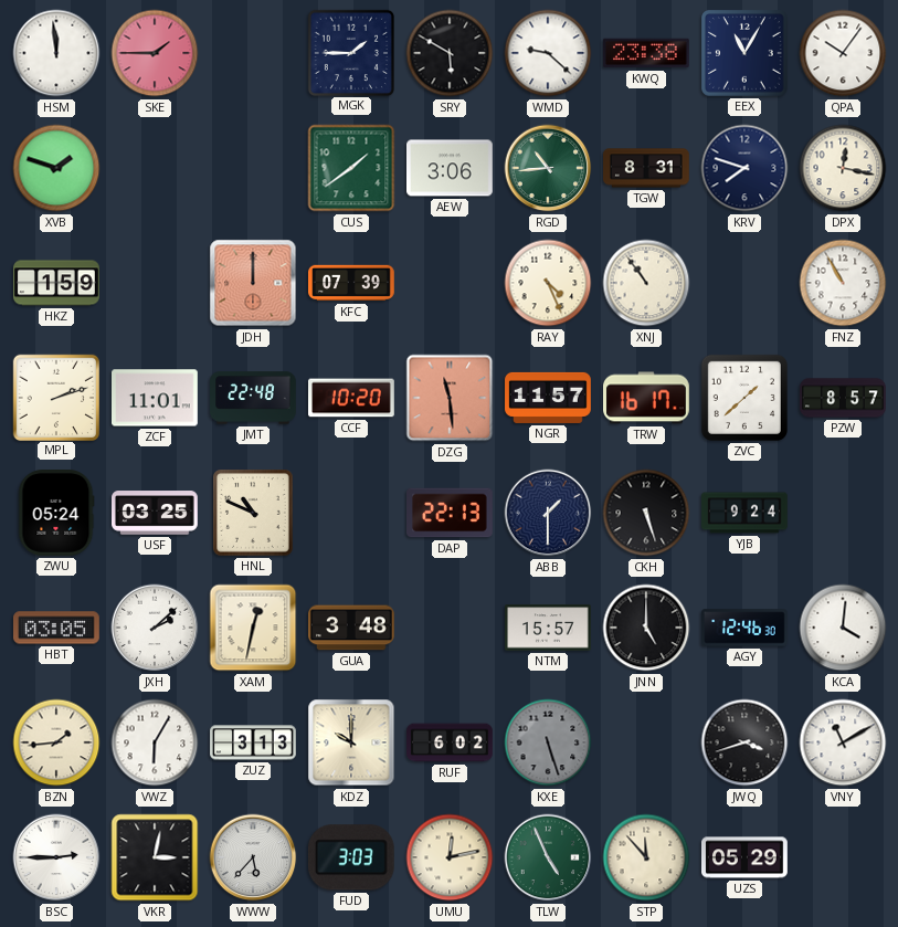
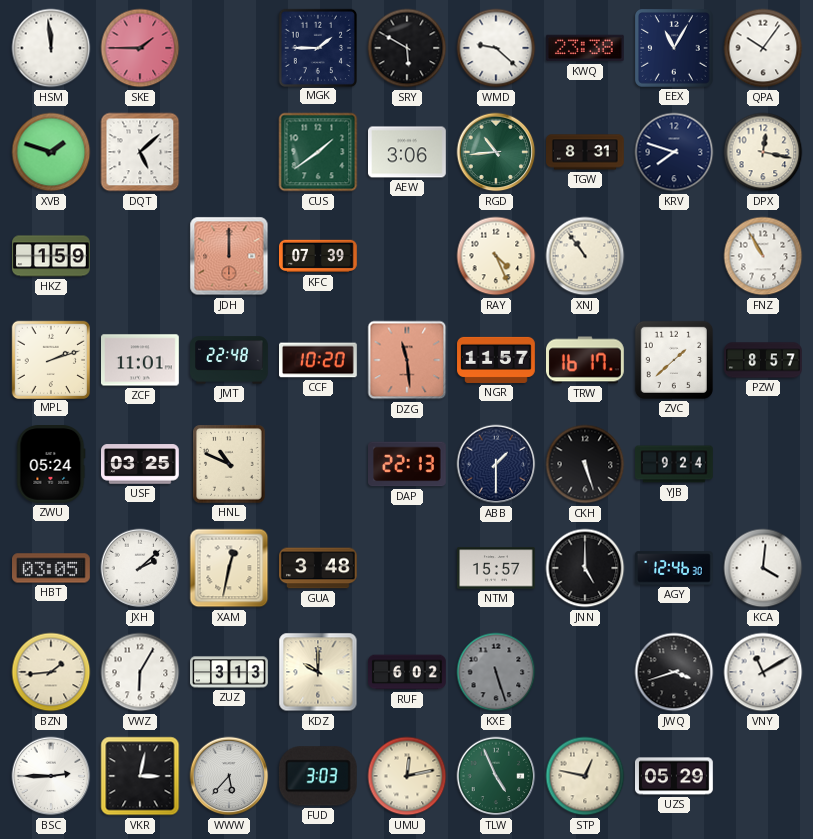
DQT: none -> 5:08
STP: 11:53 -> 12:47
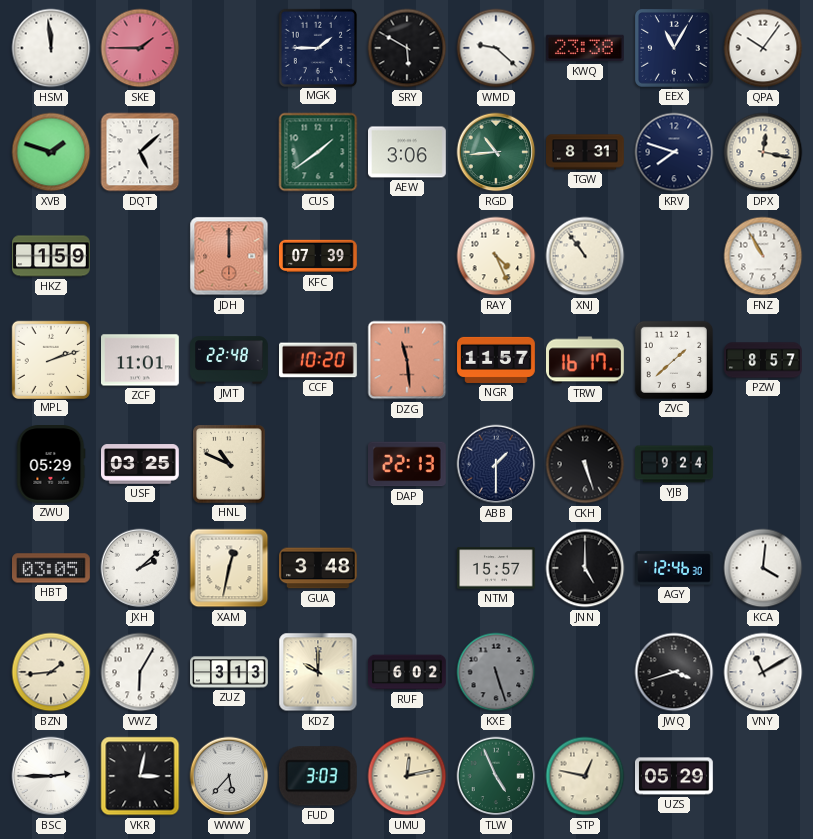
ZWU: 05:24 -> 05:29
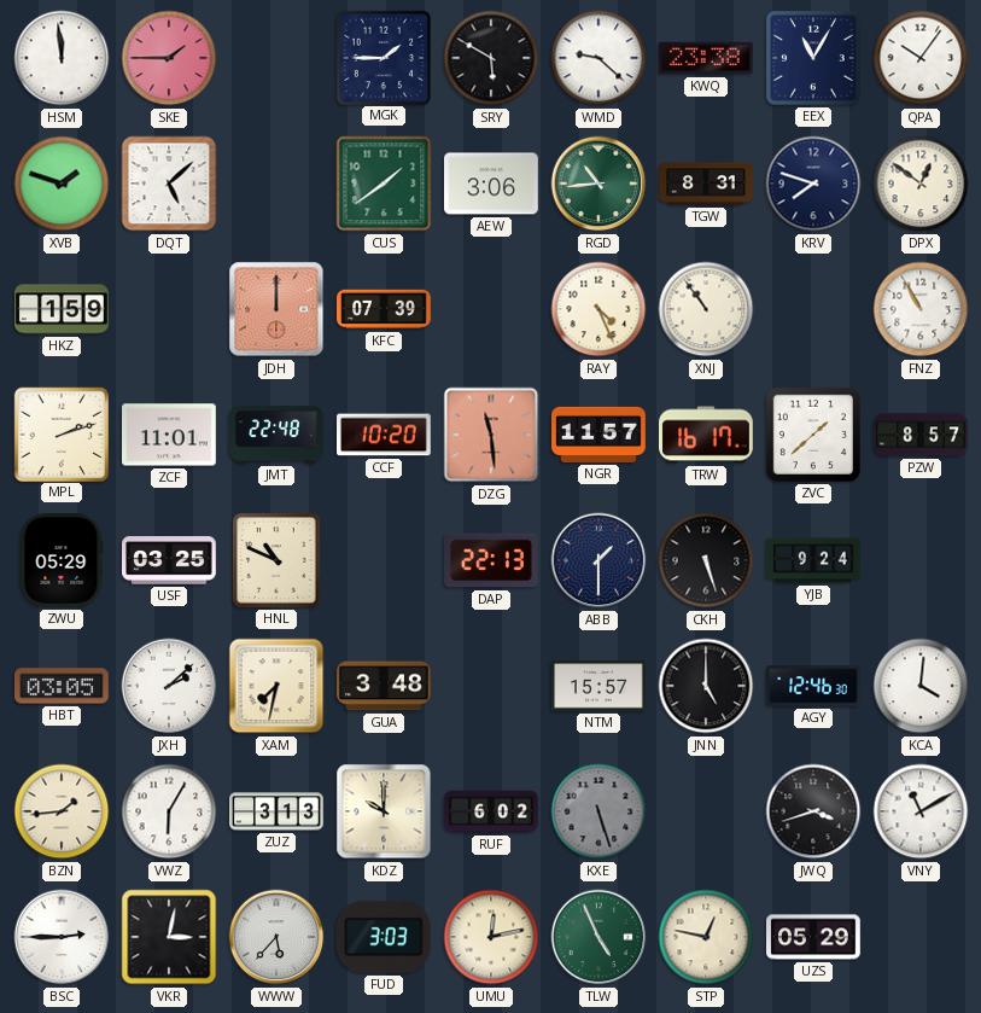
DPX: 12:17 -> 12:51
XAM: 12:32 -> 7:32
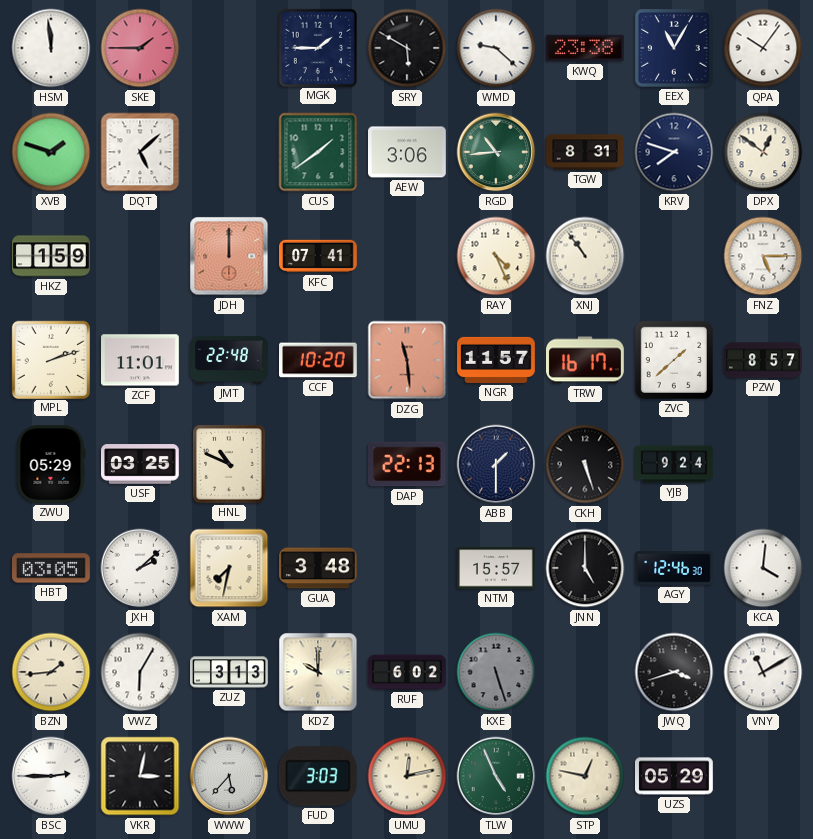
KFC: 07:39 -> 07:41
FNZ: 10:55 -> 5:15
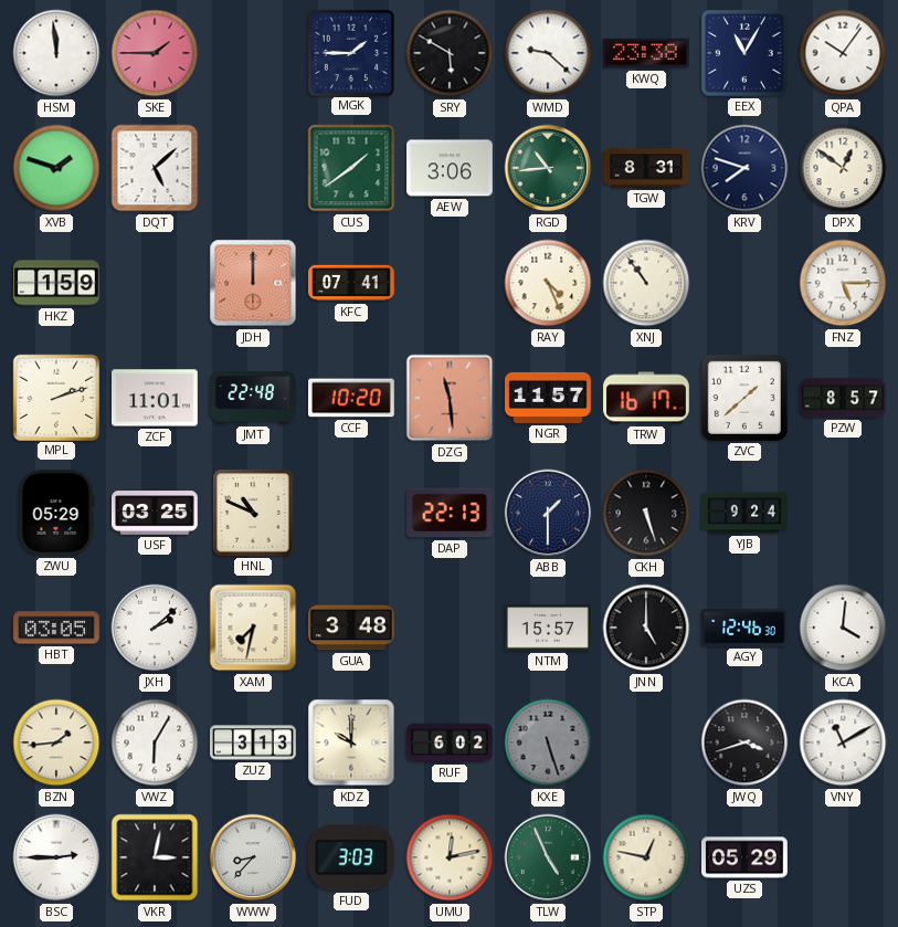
WWW: 5:37 -> 8:37
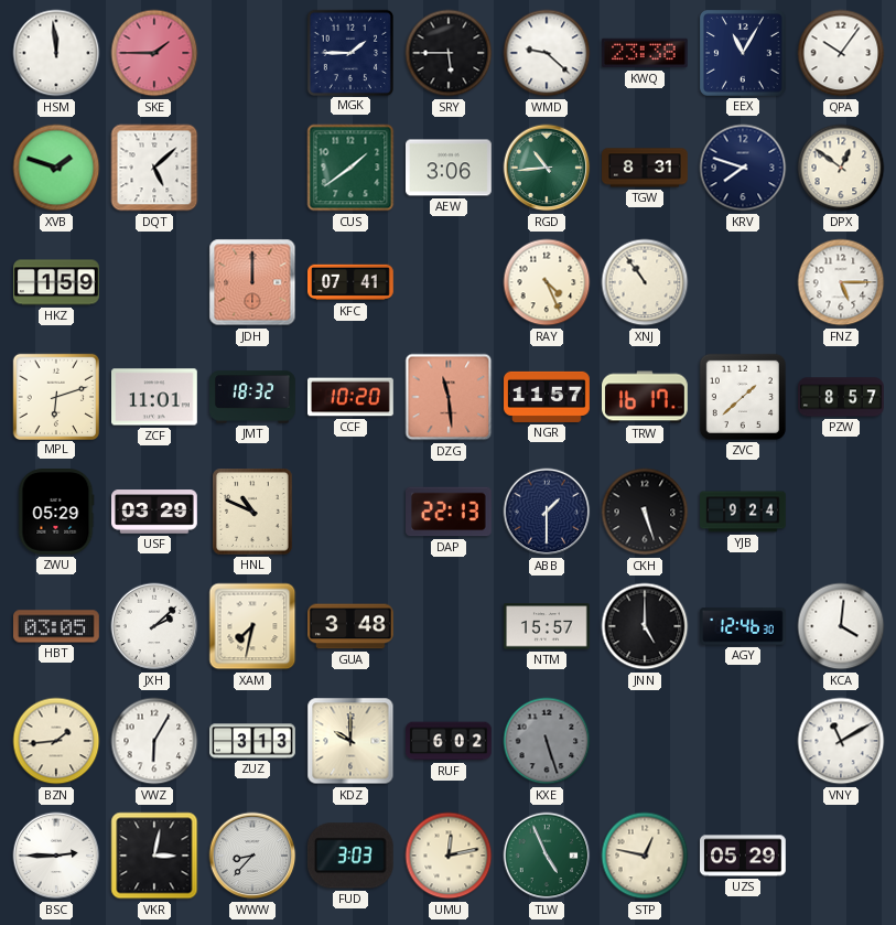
SRY: 5:50 -> 5:45
MPL: 2:12 -> 6:12
JMT: 22:48 -> 18:32
USF: 03:25 -> 03:29
JWQ: 3:42 -> none
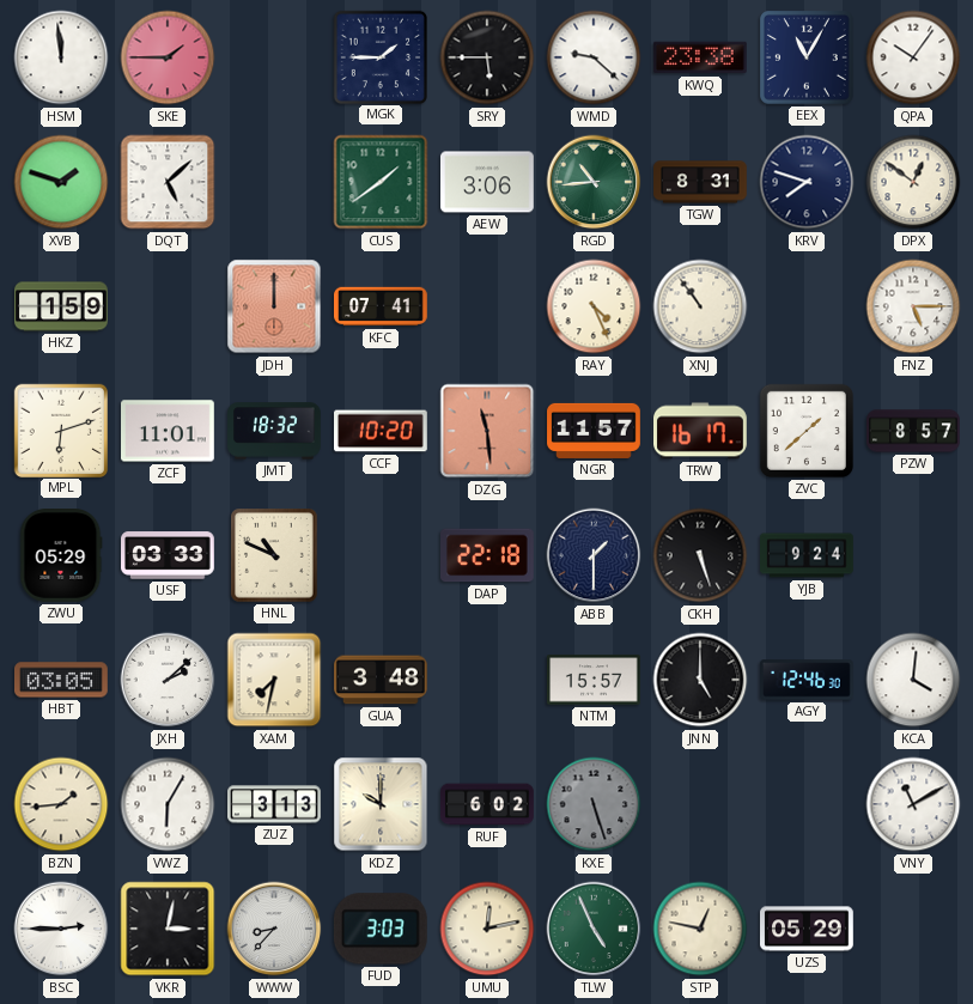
USF: 03:29 -> 03:33
DAP: 22:13 -> 22:18
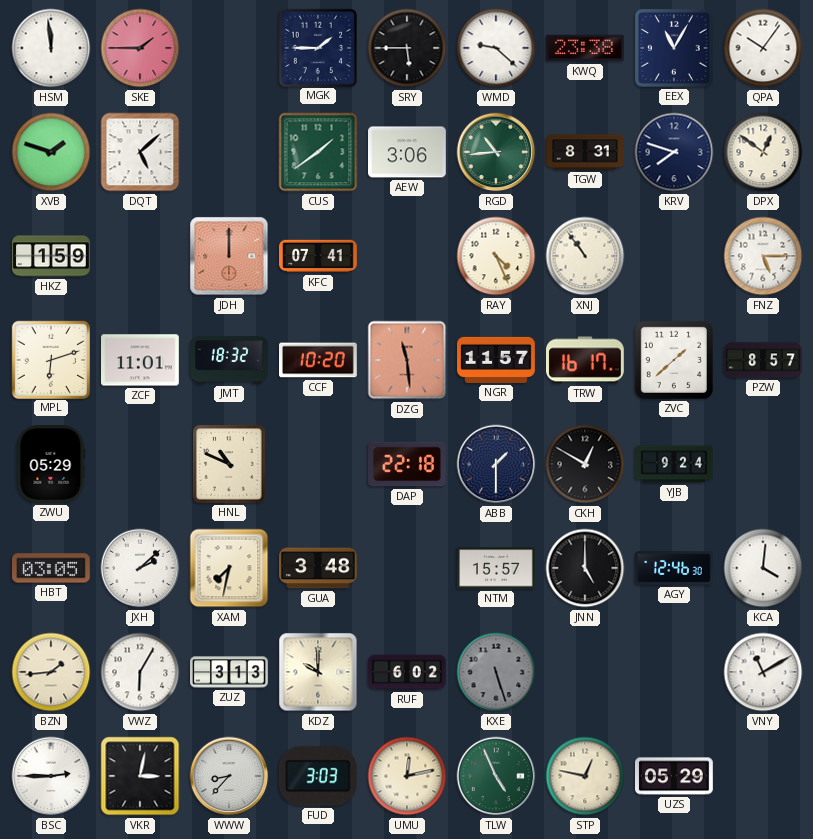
USF: 03:33 -> none
CKH: 5:27 -> 12:50
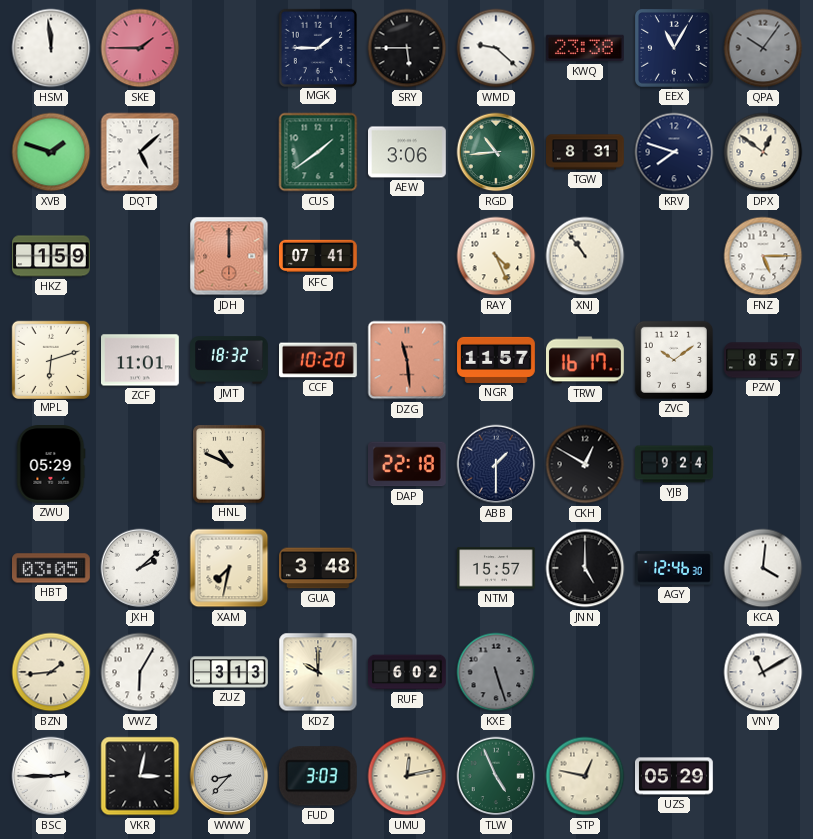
QPA dial: white -> grey
ZVC: 1:38 -> 10:09
